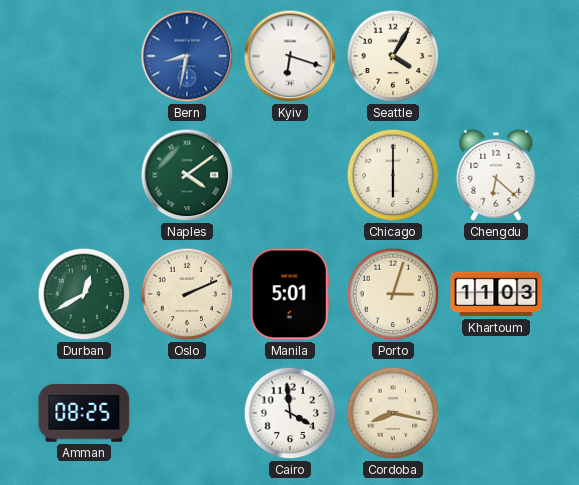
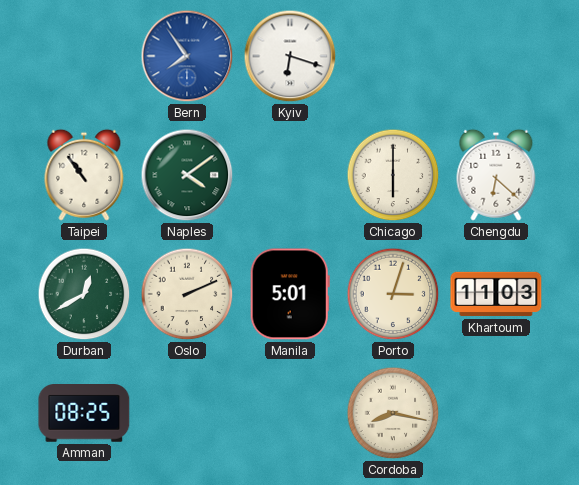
Bern: 8:32 -> 7:54
Seattle: 4:05 -> none
Taipei: none -> 10:54
Cairo: 3:59 -> none
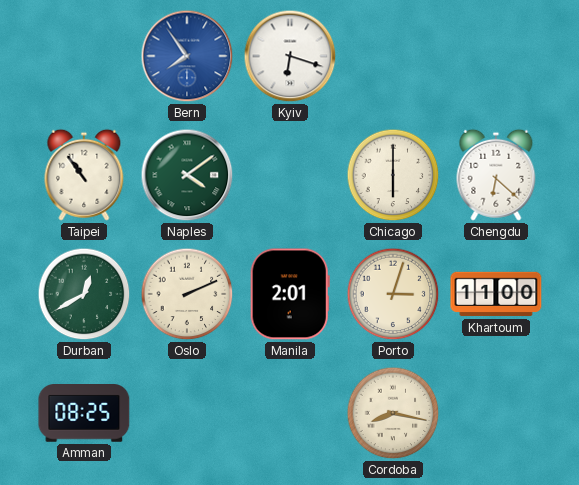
Manila: 5:01 -> 2:01
Khartoum: 11:03 -> 11:00
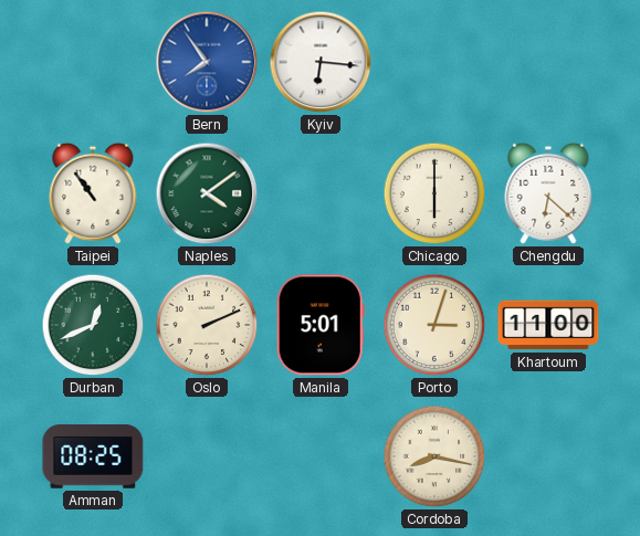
Kyiv: 6:18 -> 6:16
Durban: 12:40 -> 12:41
Manila: 2:01 -> 5:01
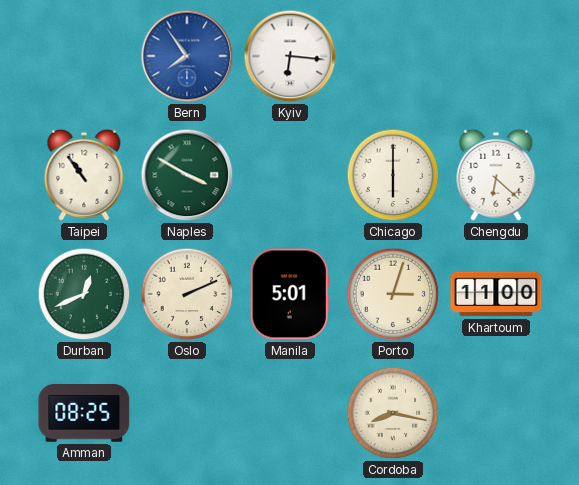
Naples: 4:09 -> 3:50
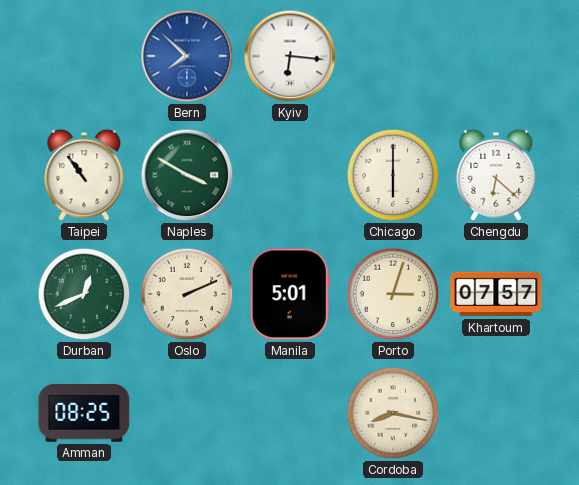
Bern: 7:54 -> 7:52
Khartoum: 11:00 -> 07:57
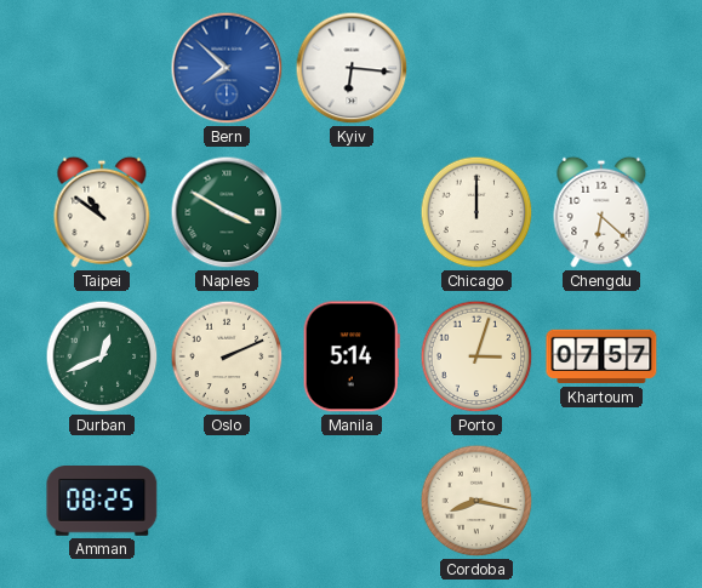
Taipei: 10:54 -> 10:51
Chicago: 6:00 -> 12:00
Manila: 5:01 -> 5:14
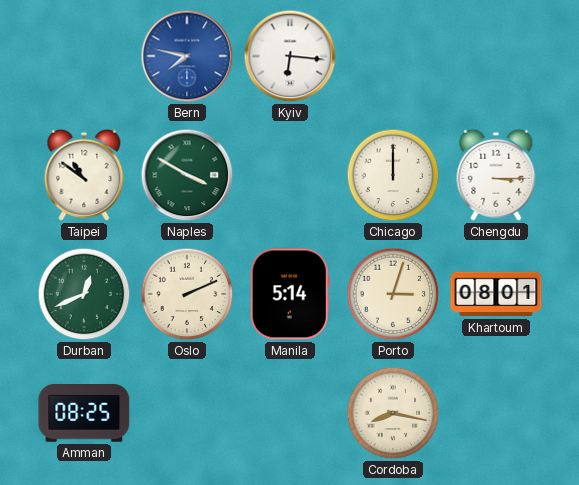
Bern: 7:52 -> 7:47
Chengdu: 6:22 -> 3:15
Khartoum: 07:57 -> 08:01
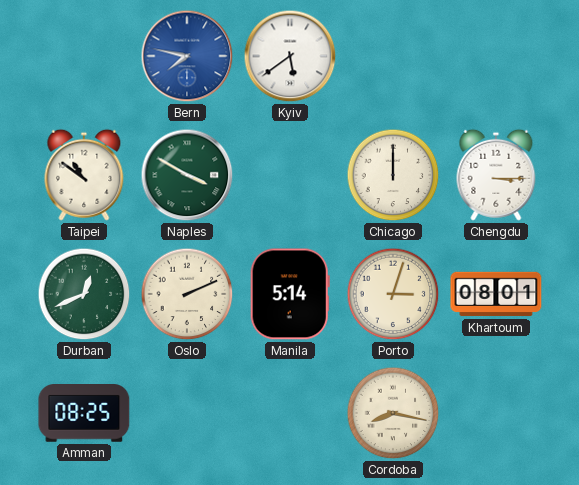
Kyiv: 6:16 -> 5:39
